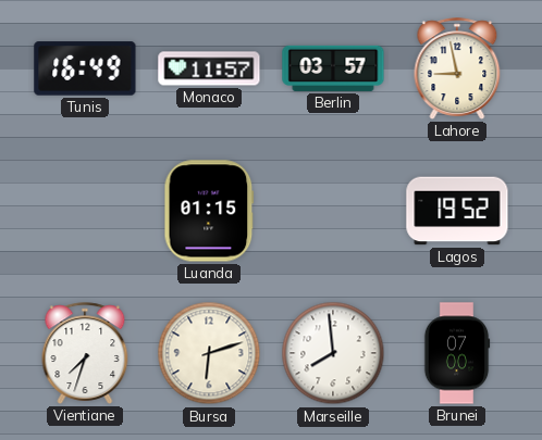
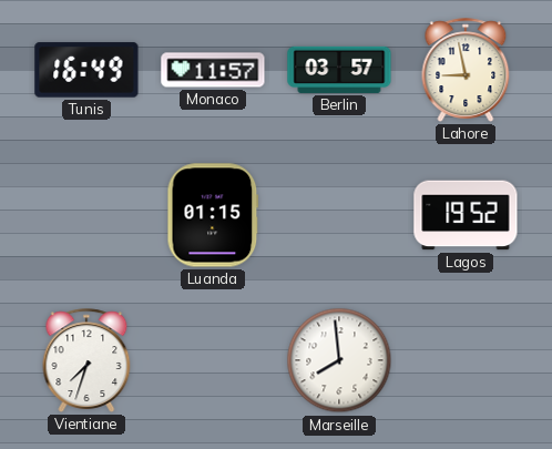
Bursa: 6:12 -> none
Brunei: 07:00 -> none
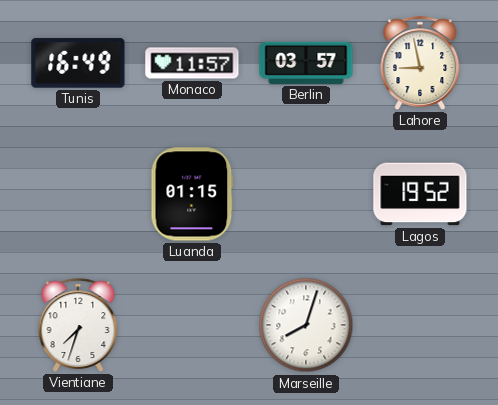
Marseille: 7:59 -> 8:03
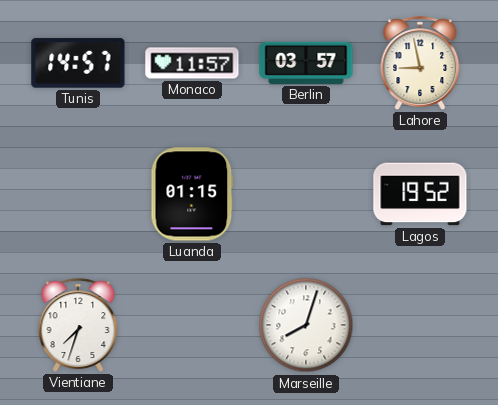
Tunis: 16:49 -> 14:57
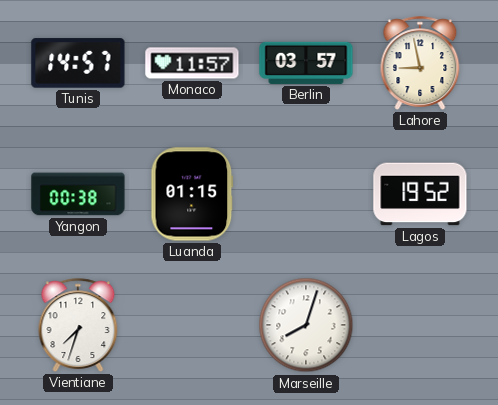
Yangon: none -> 00:38
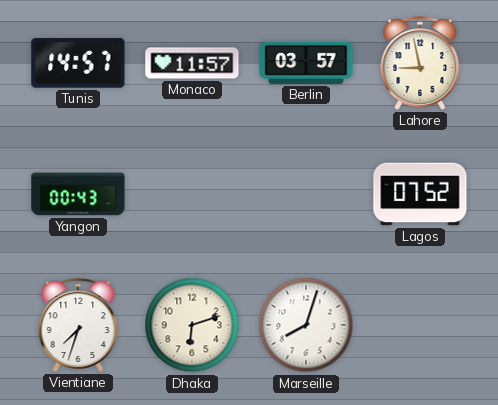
Yangon: 00:38 -> 00:43
Luanda: 01:15 -> none
Lagos: 19:52 -> 07:52
Dhaka: none -> 6:12
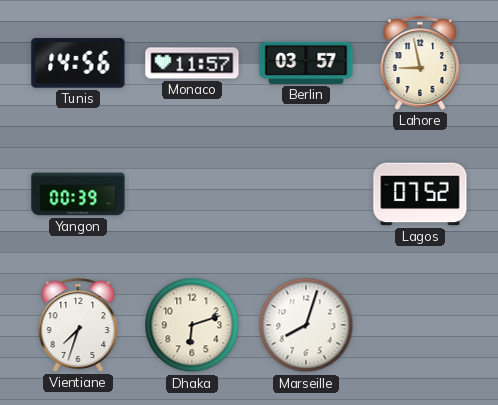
Tunis: 14:57 -> 14:56
Yangon: 00:43 -> 00:39
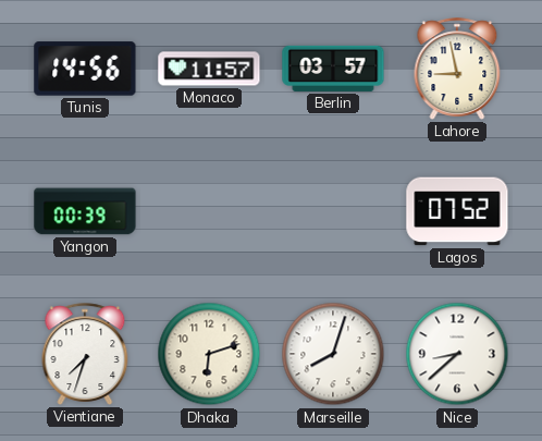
Nice: none -> 8:38
